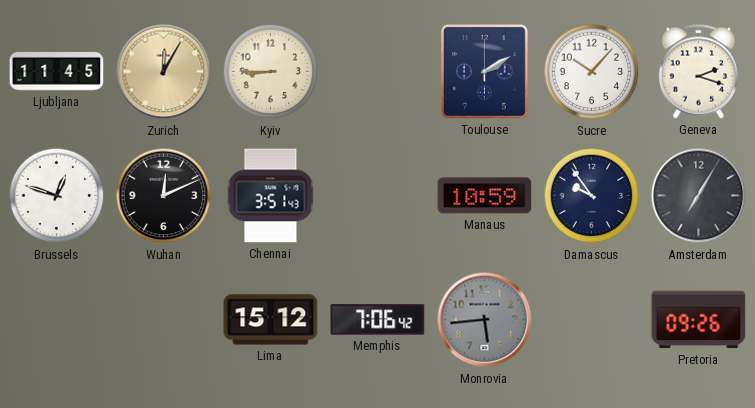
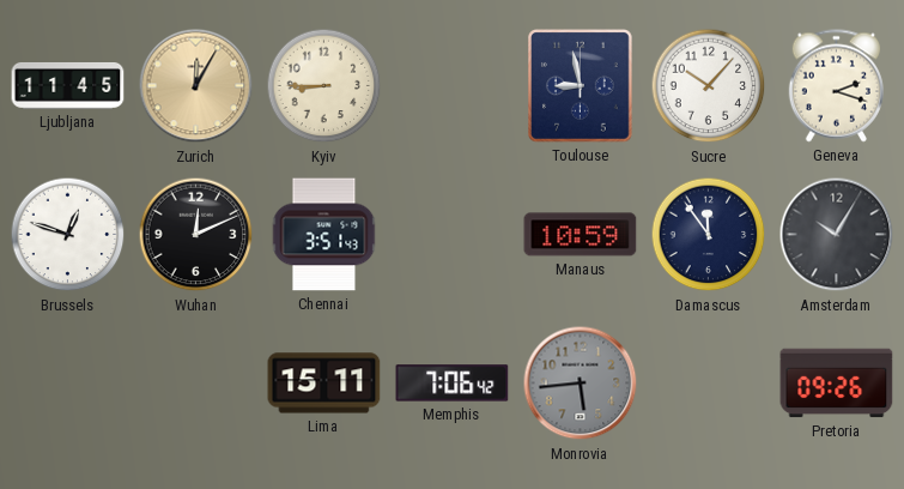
Toulouse: 2:10 -> 8:58
Damascus: 9:54 -> 11:54
Amsterdam: 7:05 -> 10:05
Lima: 15:12 -> 15:11
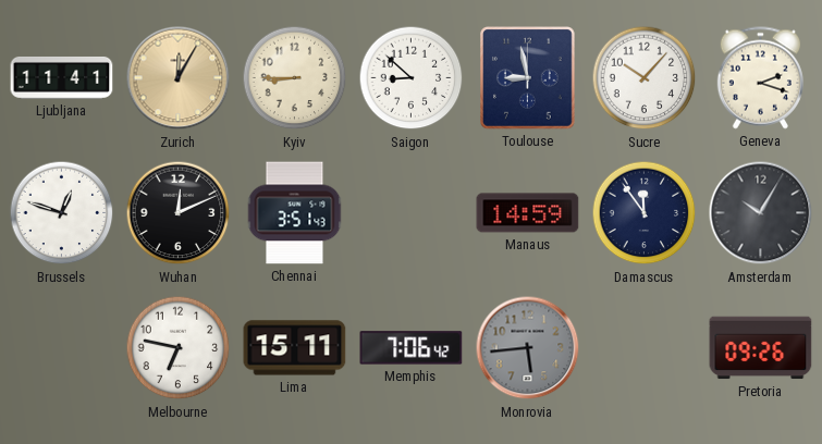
Ljubljana: 11:45 -> 11:41
Saigon: none -> 8:52
Manaus: 10:59 -> 14:59
Melbourne: none -> 6:47
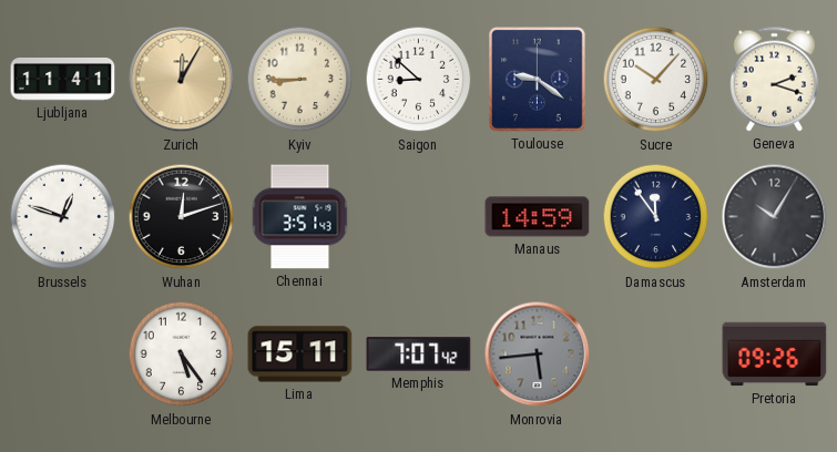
Toulouse: 8:58 -> 9:21
Wuhan: 12:11 -> 12:12
Melbourne: 6:47 -> 5:24
Memphis: 7:06 -> 7:07
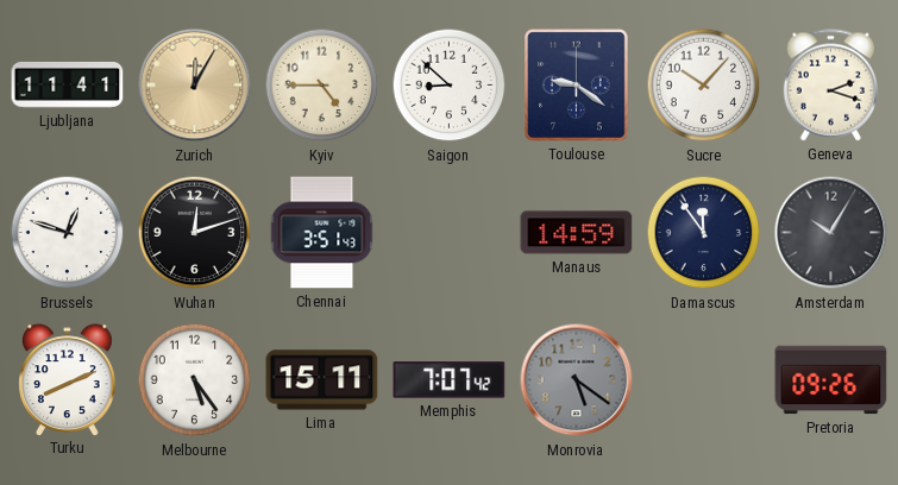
Kyiv: 8:45 -> 4:45
Turku: none -> 8:11
Monrovia: 5:44 -> 5:21
